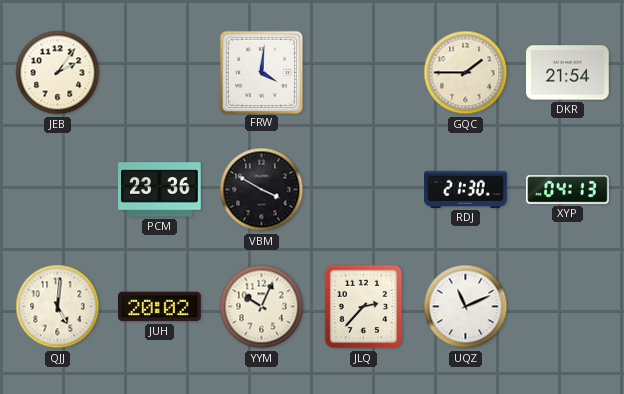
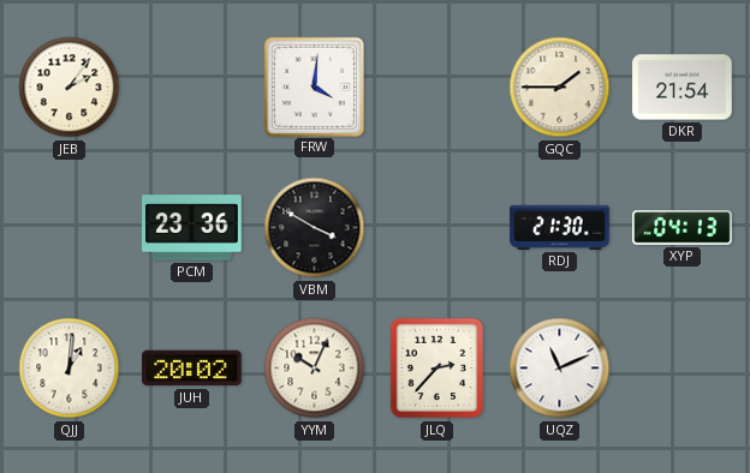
QJJ: 5:01 -> 1:01
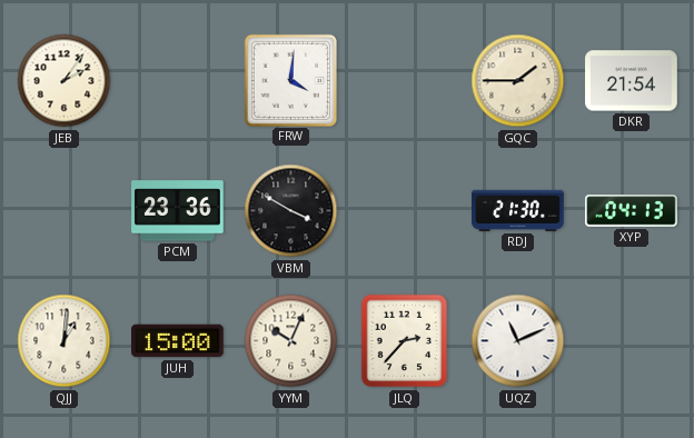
JUH: 20:02 -> 15:00
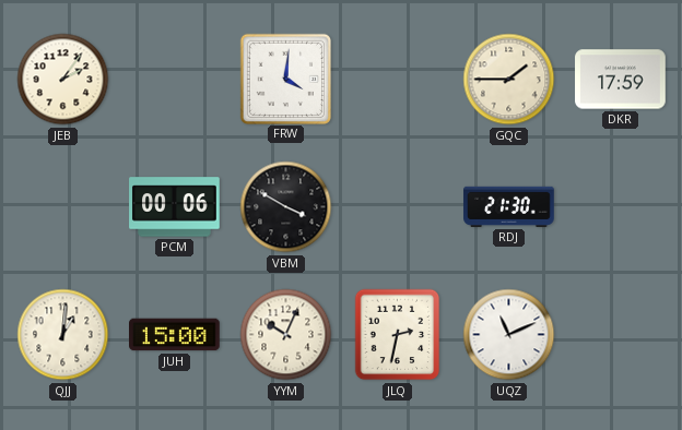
DKR: 21:54 -> 17:59
PCM: 23:36 -> 00:06
XYP: 04:13 -> none
JLQ: 2:37 -> 2:32
